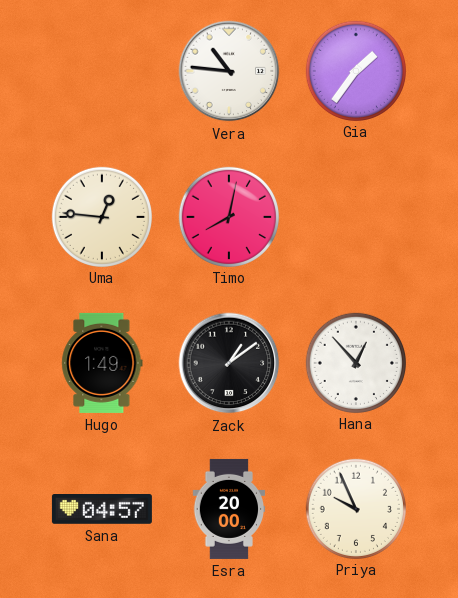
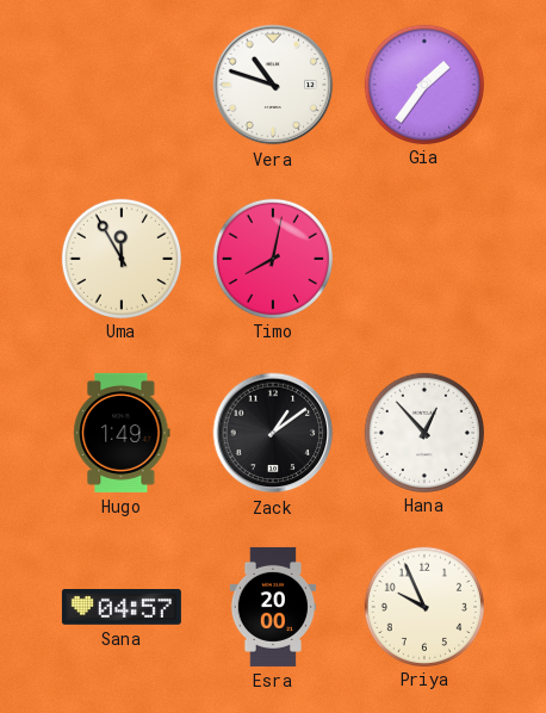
Vera: 10:46 -> 10:48
Uma: 12:46 -> 11:55
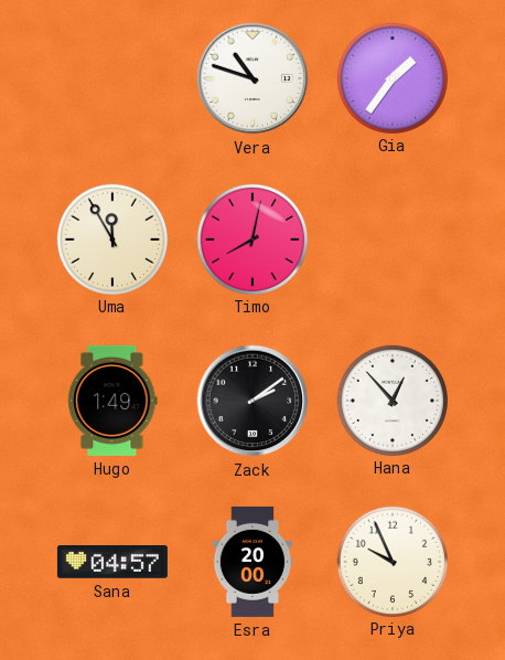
Zack: 1:09 -> 2:09
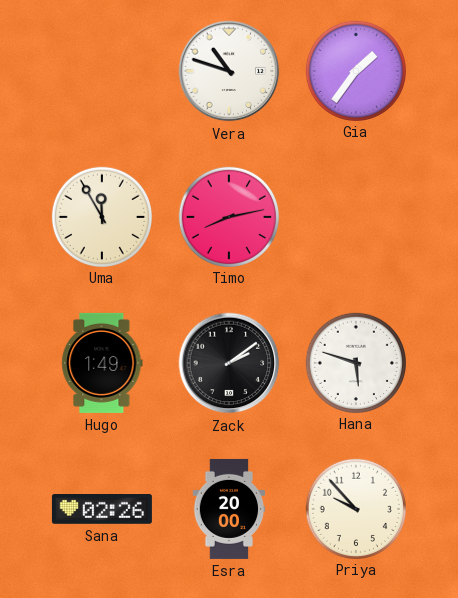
Timo: 8:02 -> 8:13
Hana: 12:53 -> 5:48
Sana: 04:57 -> 02:26
Priya: 9:56 -> 9:53
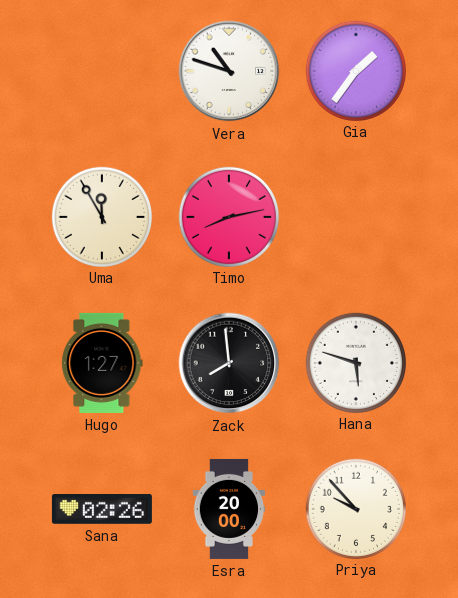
Hugo: 1:49 -> 1:27
Zack: 2:09 -> 7:59
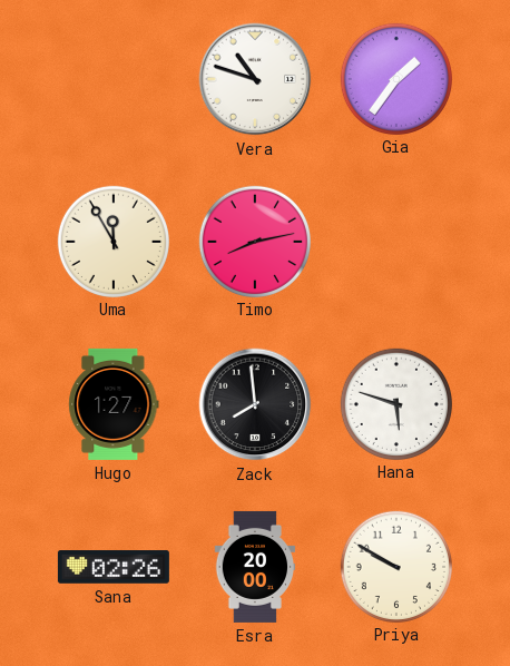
Priya: 9:53 -> 9:50
